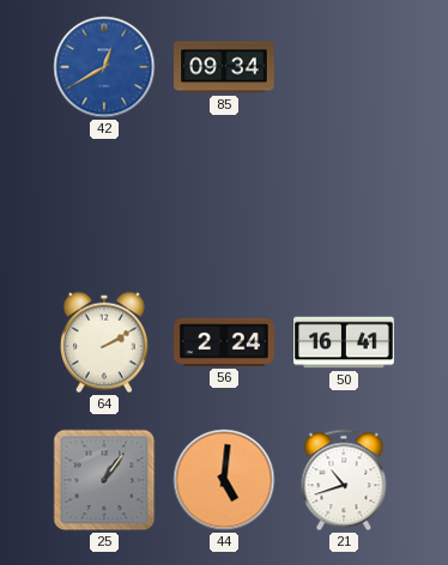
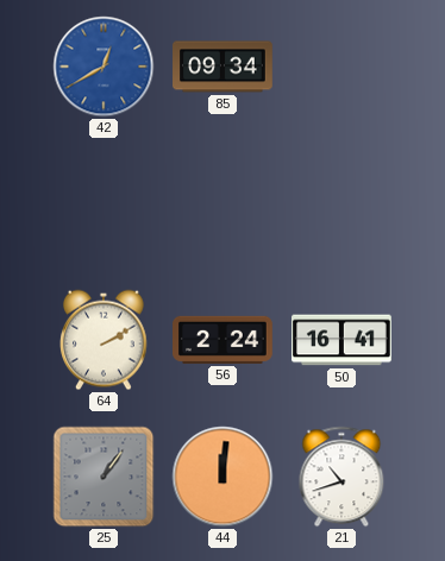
44: 5:01 -> 12:01
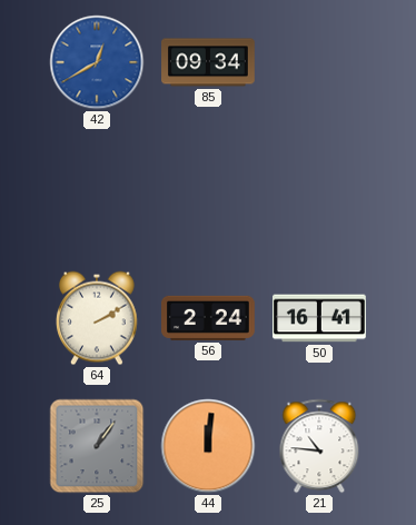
21: 10:42 -> 10:46
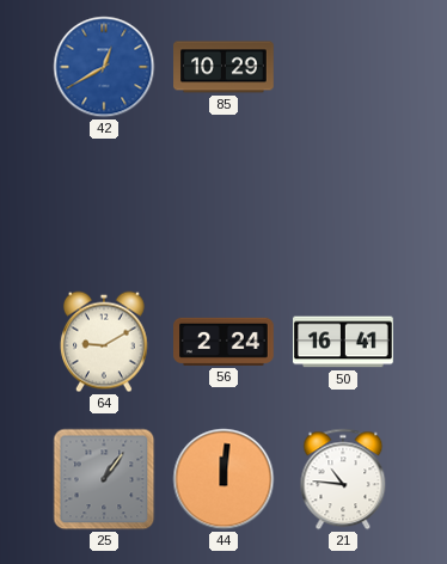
85: 09:34 -> 10:29
64: 2:10 -> 9:10
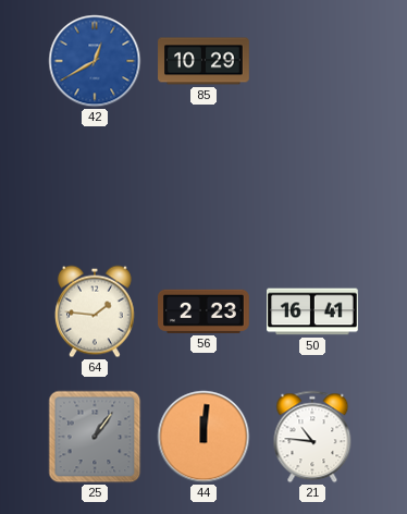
64: 9:10 -> 1:46
56: 2:24 -> 2:23
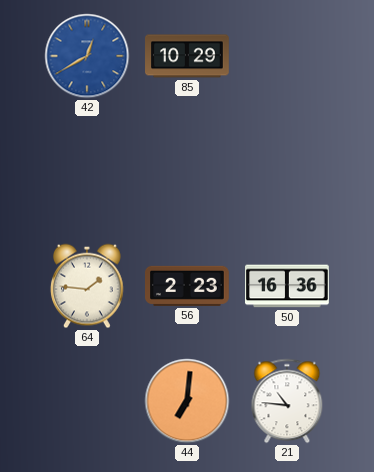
50: 16:41 -> 16:36
25: 1:06 -> none
44: 12:01 -> 7:01
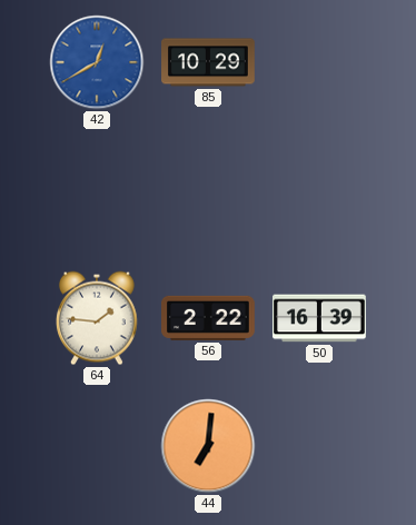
56: 2:23 -> 2:22
50: 16:36 -> 16:39
21: 10:46 -> none
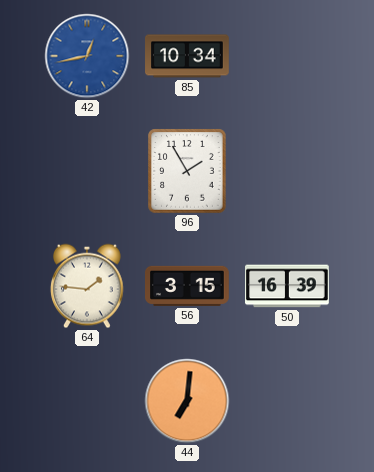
42: 12:40 -> 12:43
85: 10:29 -> 10:34
96: none -> 1:55
56: 2:22 -> 3:15
